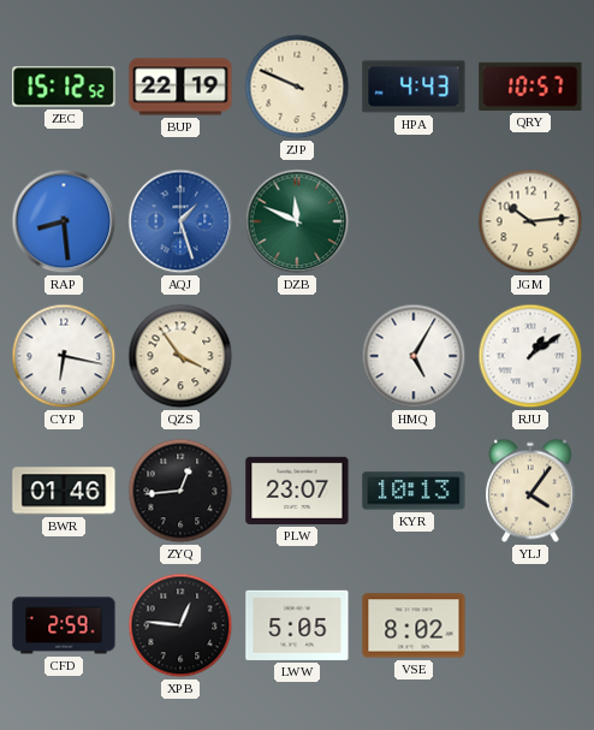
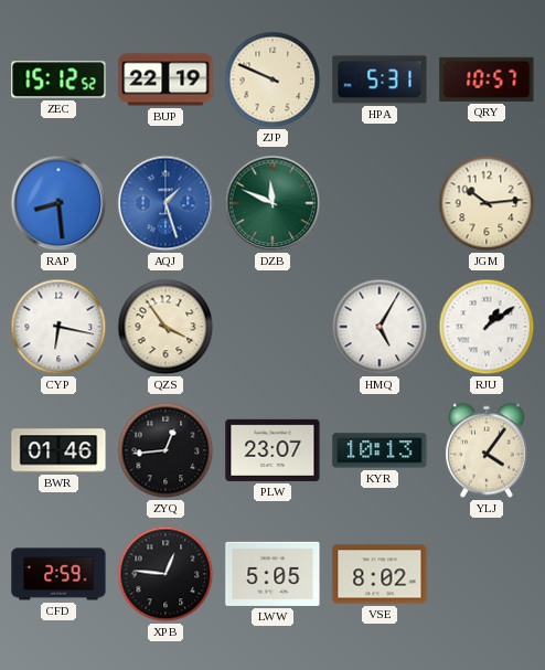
HPA: 4:43 -> 5:31
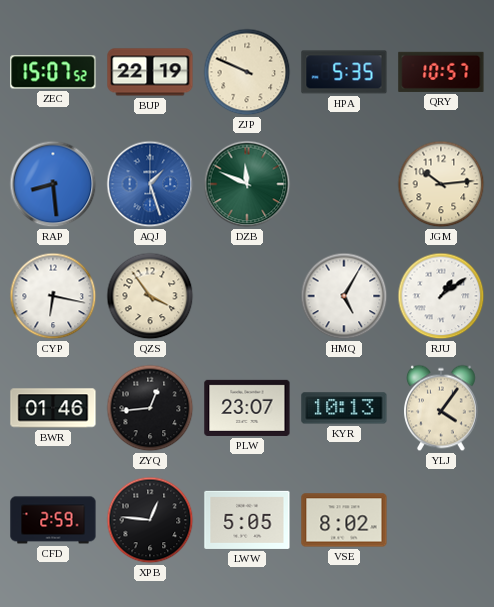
ZEC: 15:12 -> 15:07
HPA: 5:31 -> 5:35
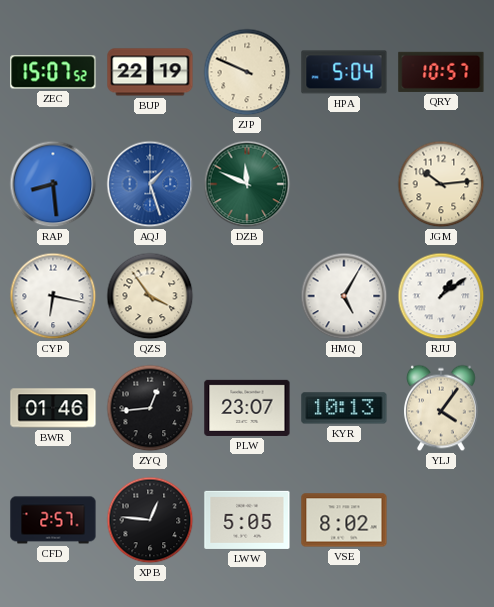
HPA: 5:35 -> 5:04
CFD: 2:59 -> 2:57
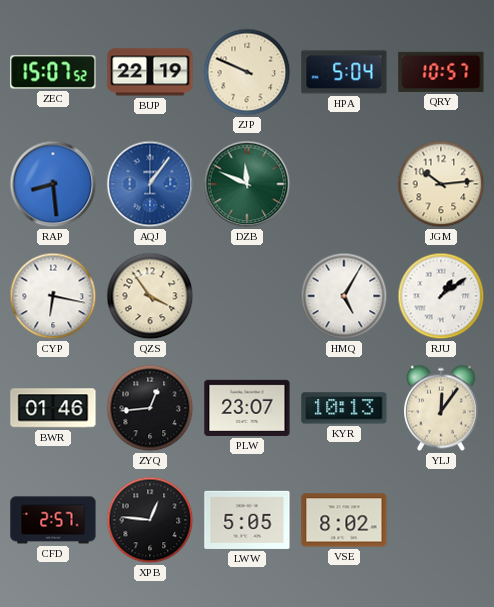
AQJ: 1:27 -> 1:06
YLJ: 4:06 -> 12:06
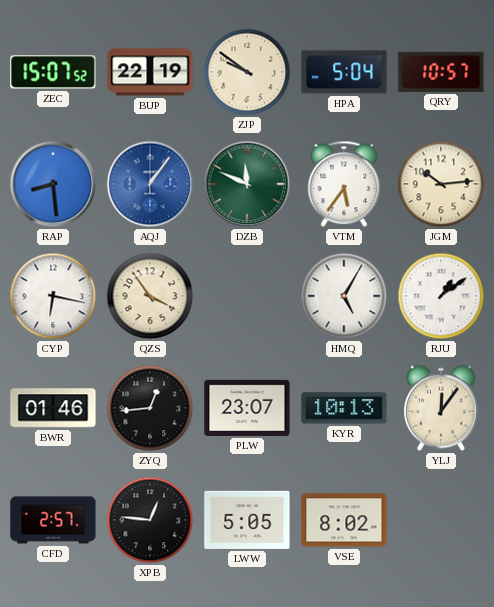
ZJP: 9:49 -> 9:51
VTM: none -> 5:36
